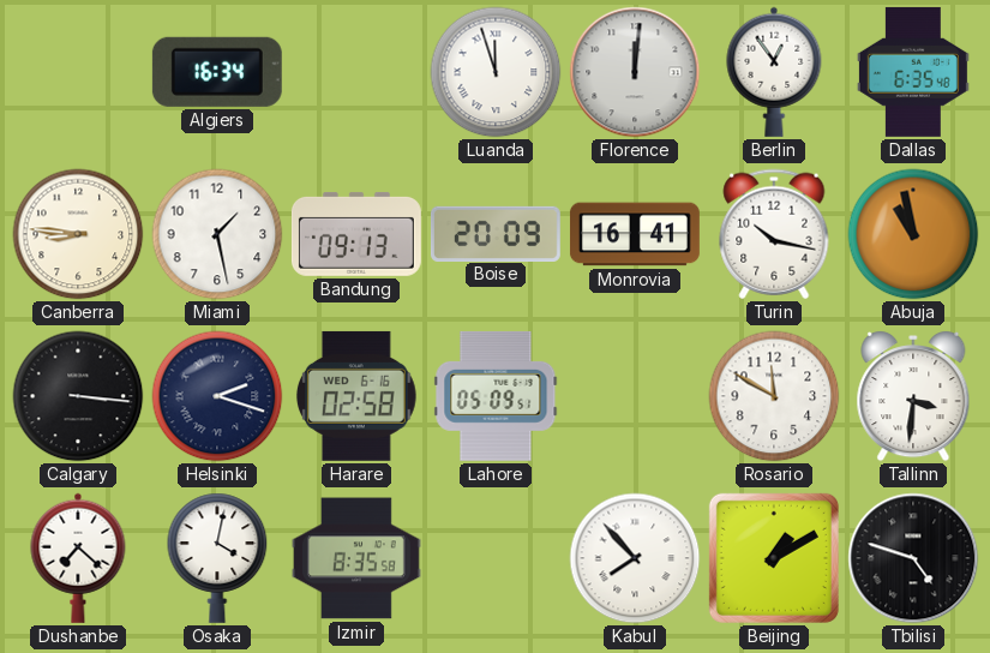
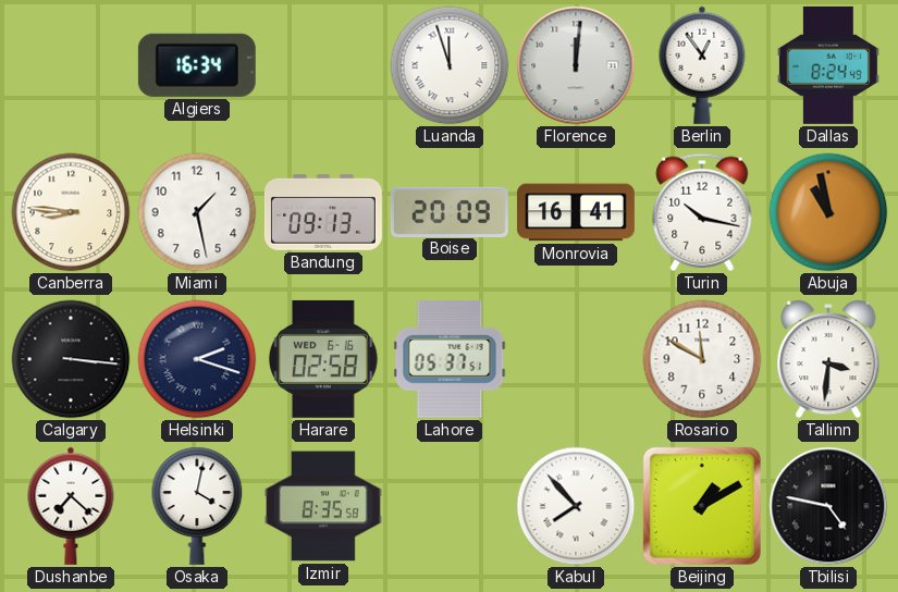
Dallas: 6:35 -> 8:24
Lahore: 05:09 -> 05:37
Tbilisi: 4:48 -> 4:47
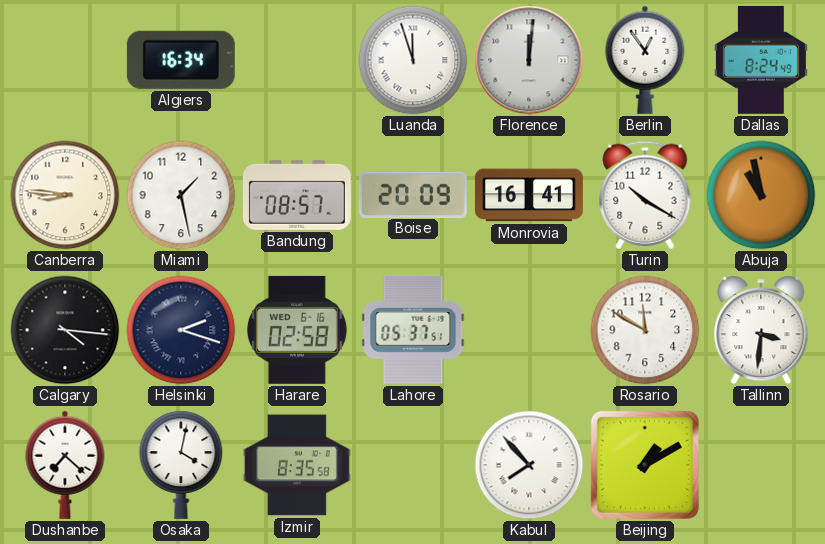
Bandung: 09:13 -> 08:57
Turin: 10:17 -> 10:20
Calgary: 3:16 -> 4:16
Tbilisi: 4:47 -> none
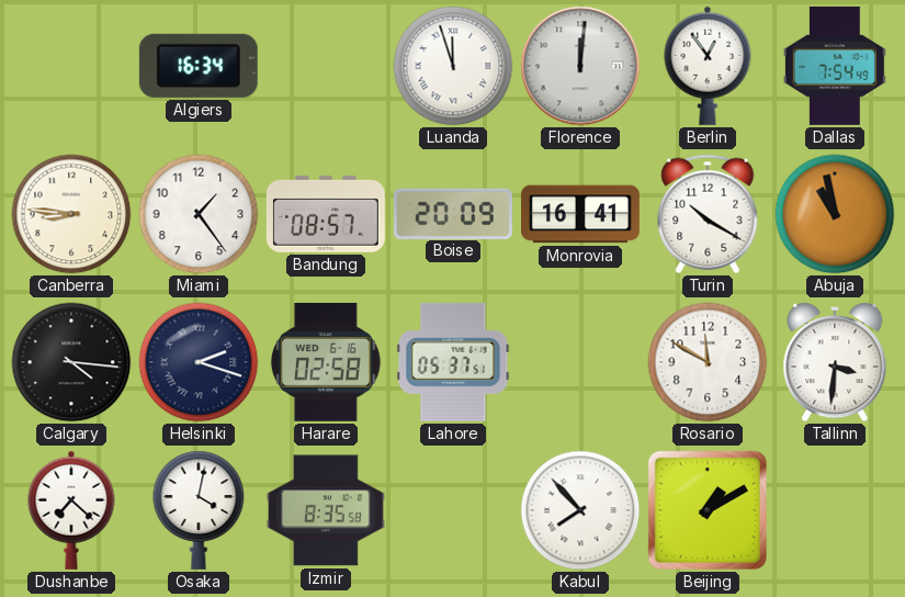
Dallas: 8:24 -> 7:54
Miami: 1:28 -> 1:24
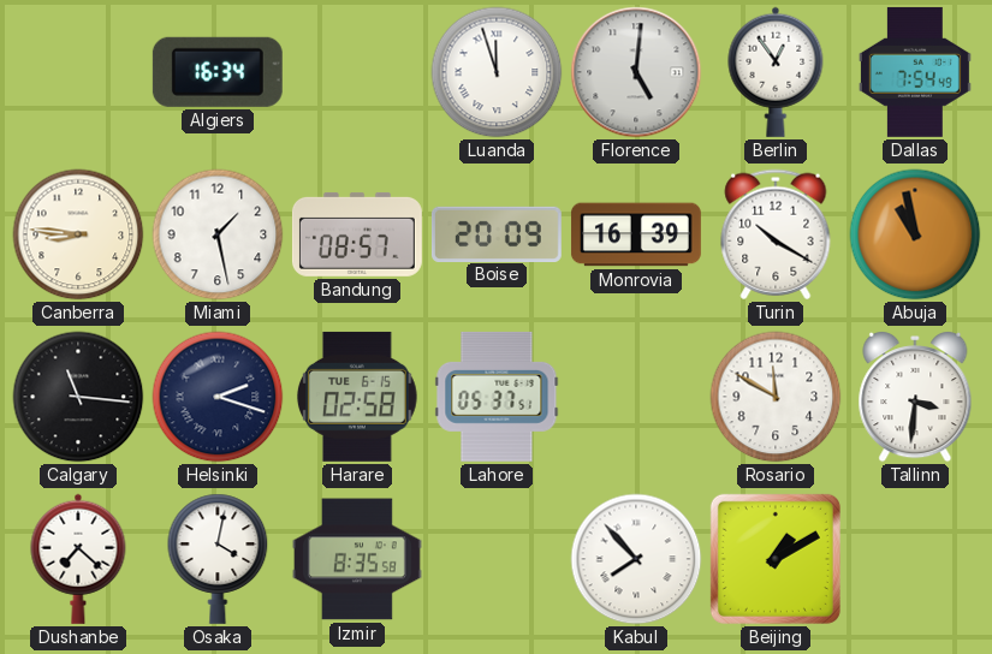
Florence: 12:01 -> 5:01
Miami: 1:24 -> 1:28
Monrovia: 16:41 -> 16:39
Calgary: 4:16 -> 11:16
Harare date: WED 6-16 -> TUE 6-15
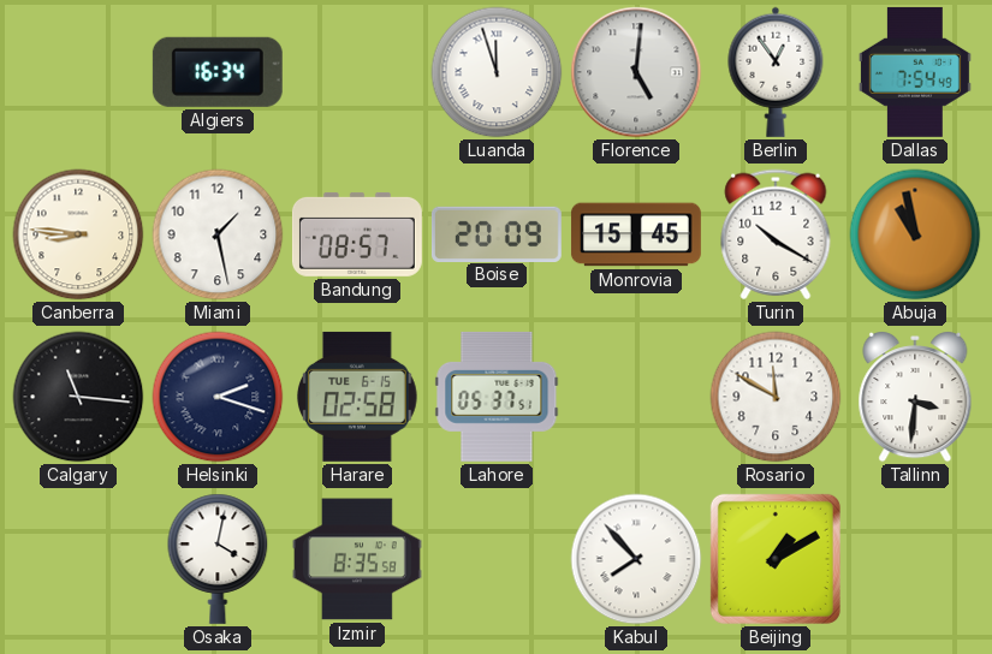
Monrovia: 16:39 -> 15:45
Dushanbe: 7:22 -> none
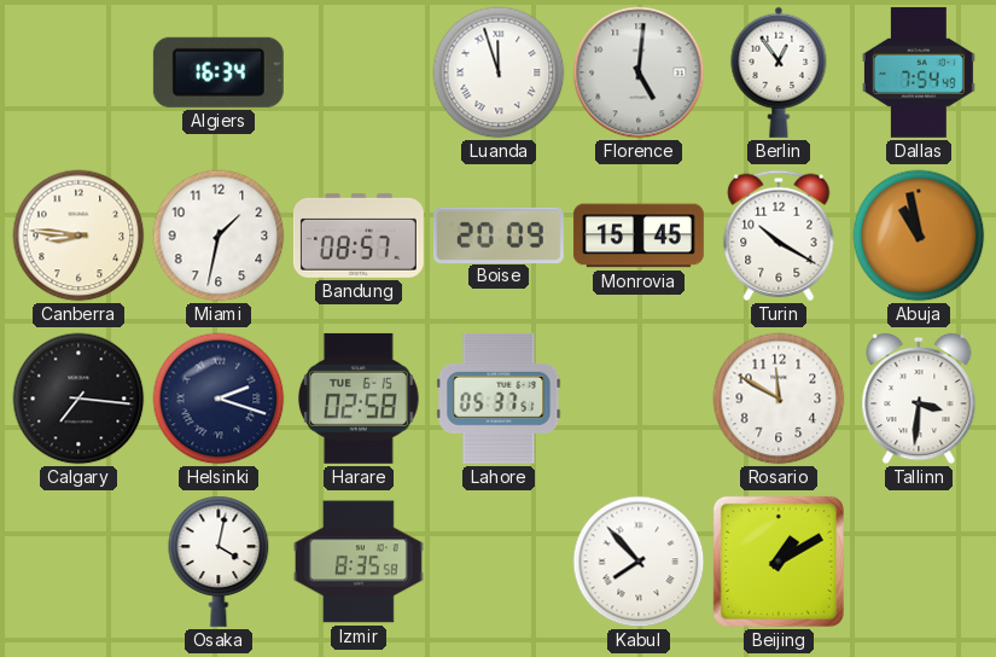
Miami: 1:28 -> 1:32
Calgary: 11:16 -> 7:16
